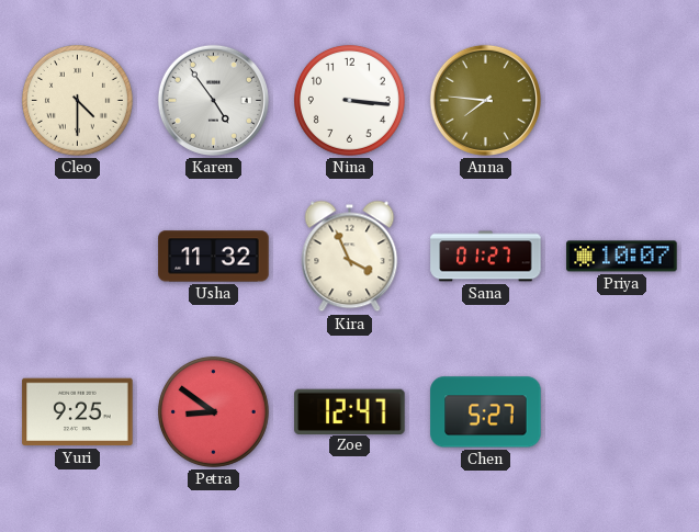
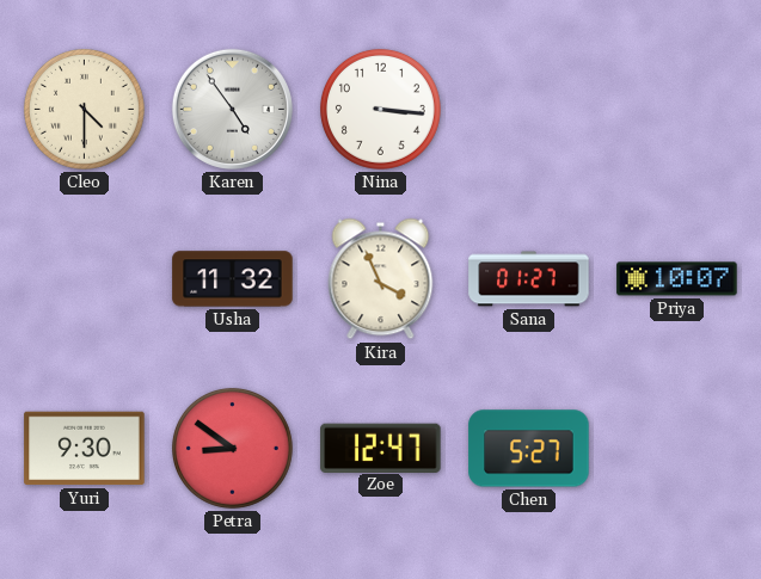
Anna: 7:46 -> none
Yuri: 9:25 -> 9:30
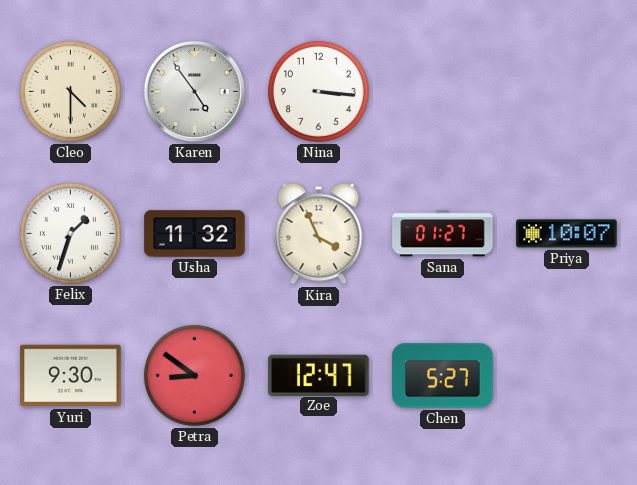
Felix: none -> 1:33
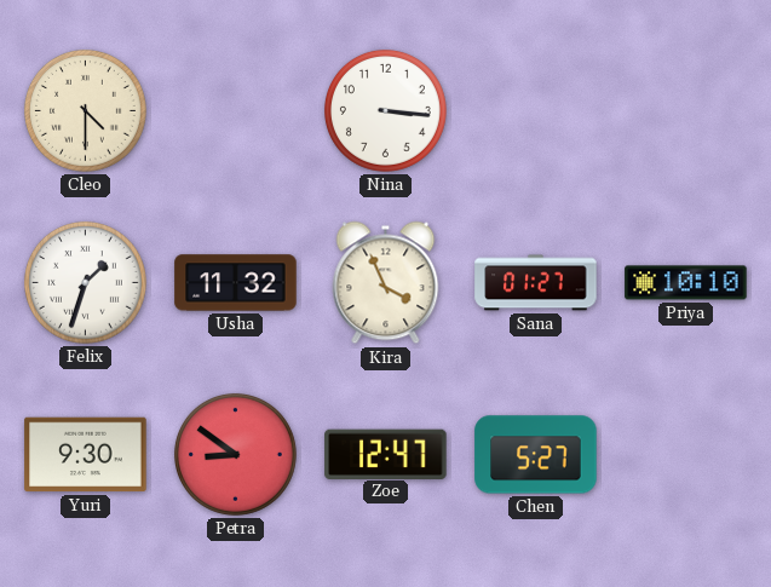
Karen: 4:54 -> none
Priya: 10:07 -> 10:10
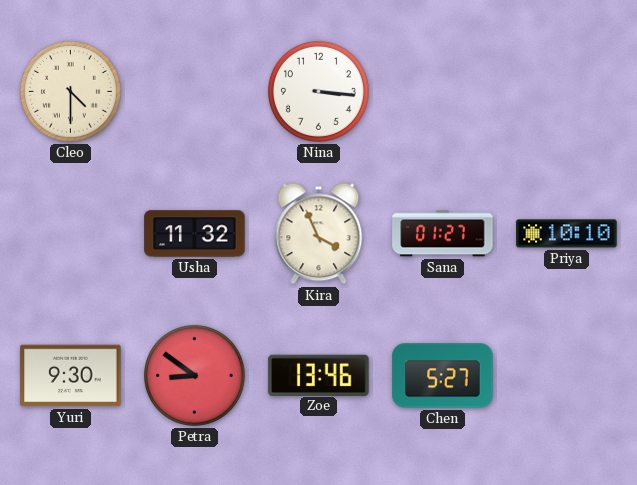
Felix: 1:33 -> none
Zoe: 12:47 -> 13:46
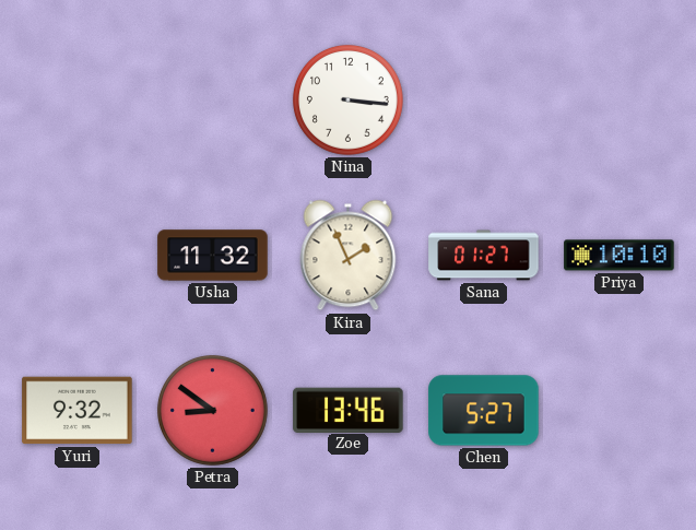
Cleo: 4:30 -> none
Kira: 3:56 -> 1:56
Yuri: 9:30 -> 9:32
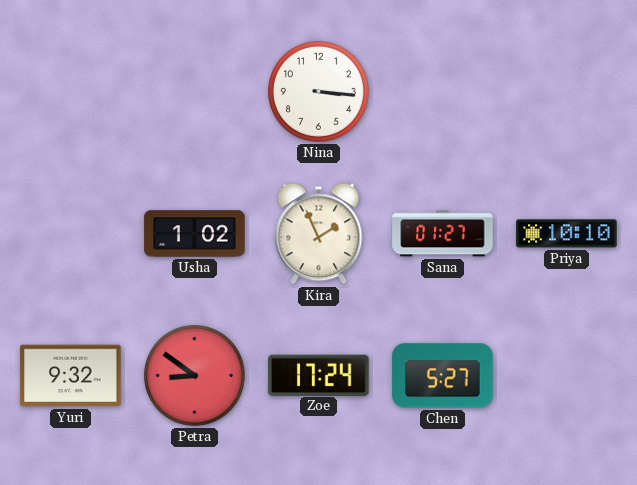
Usha: 11:32 -> 1:02
Zoe: 13:46 -> 17:24
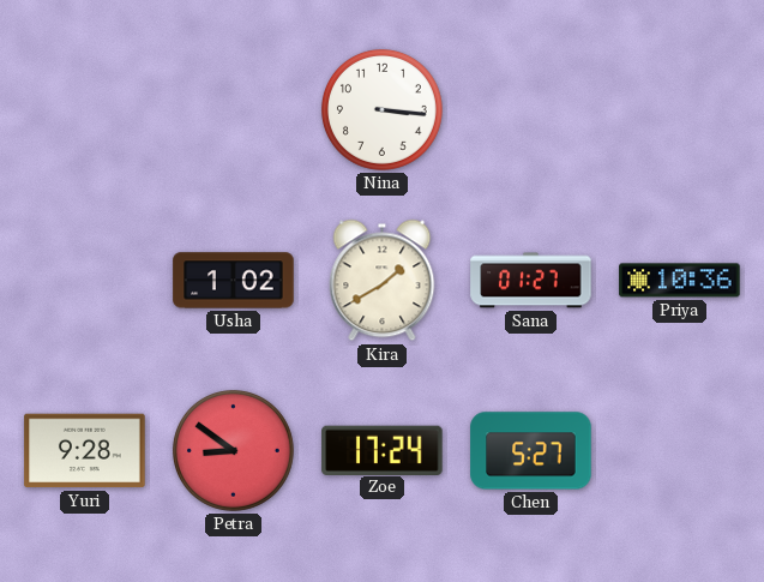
Kira: 1:56 -> 1:40
Priya: 10:10 -> 10:36
Yuri: 9:32 -> 9:28
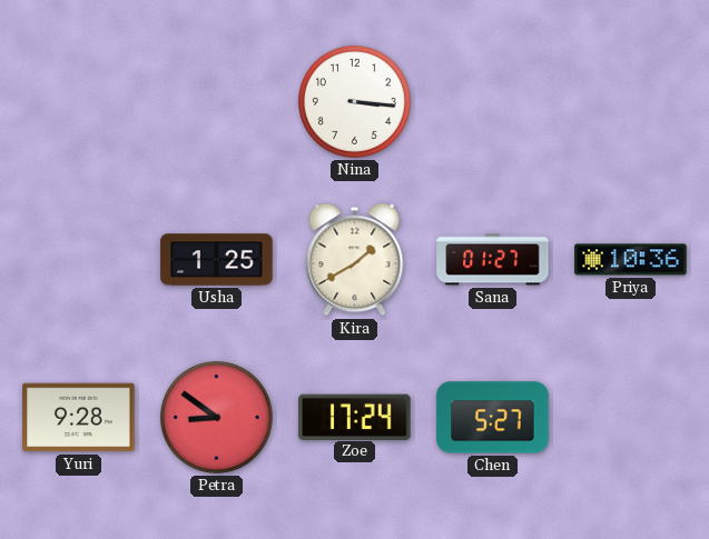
Usha: 1:02 -> 1:25
